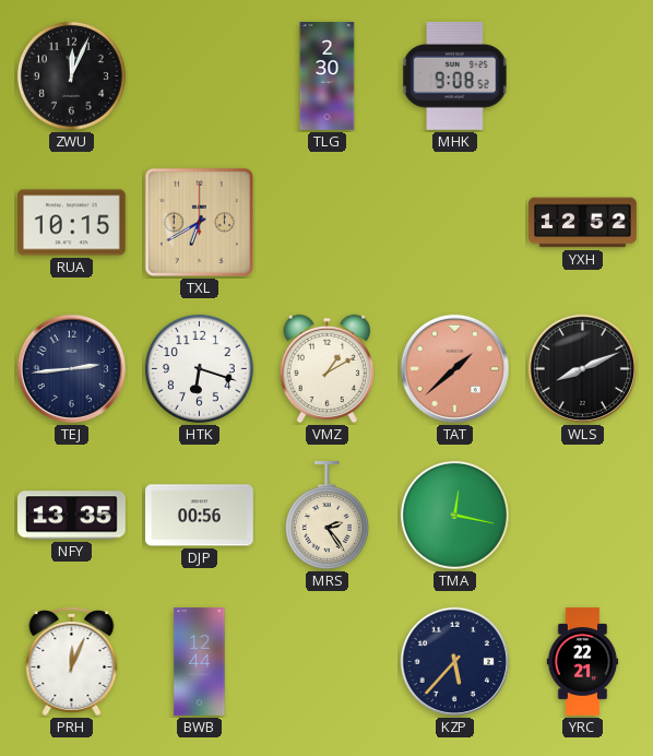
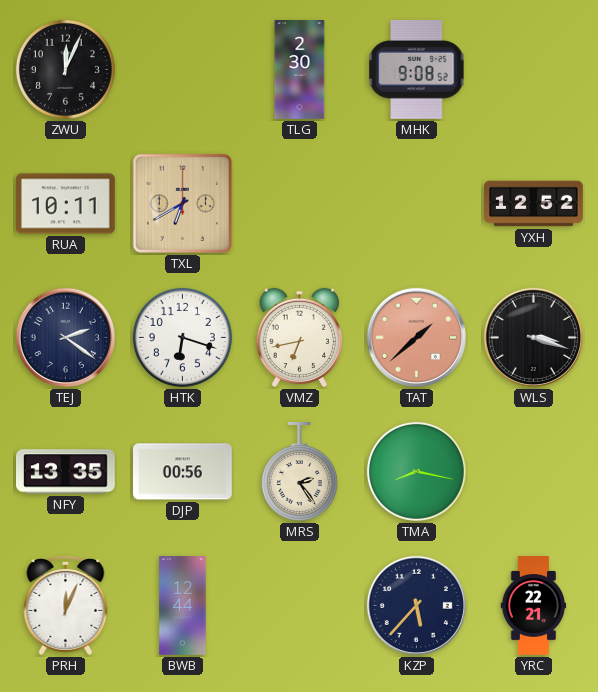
RUA: 10:15 -> 10:11
TEJ: 2:44 -> 2:21
VMZ: 1:10 -> 6:43
WLS: 8:11 -> 3:18
TMA: 12:17 -> 8:17
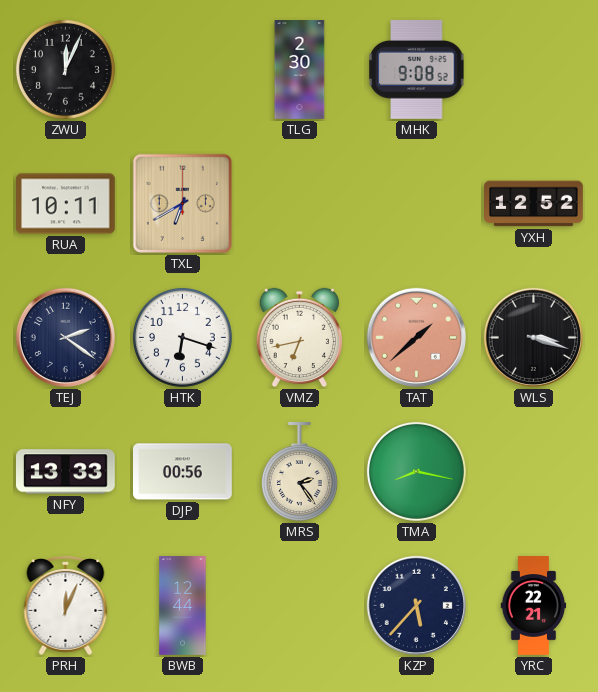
NFY: 13:35 -> 13:33
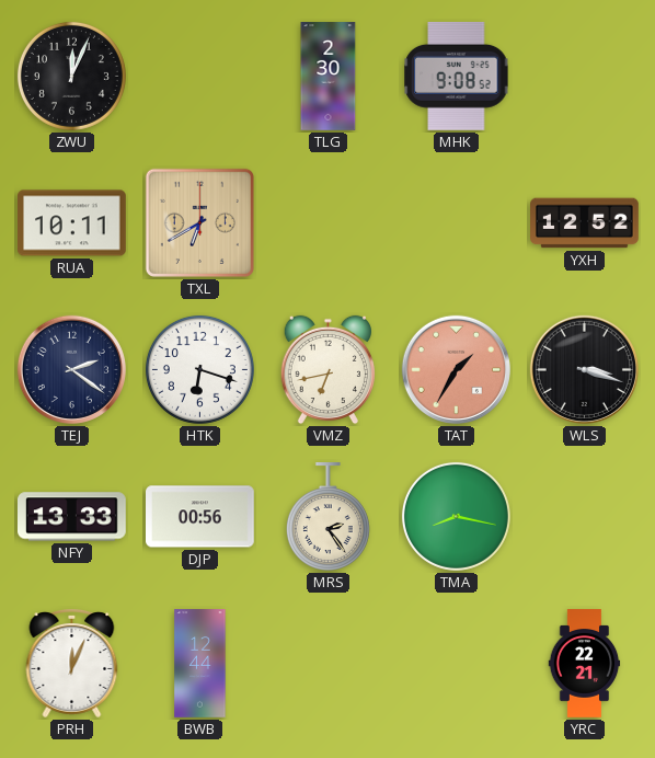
TAT: 1:38 -> 1:35
KZP: 5:37 -> none
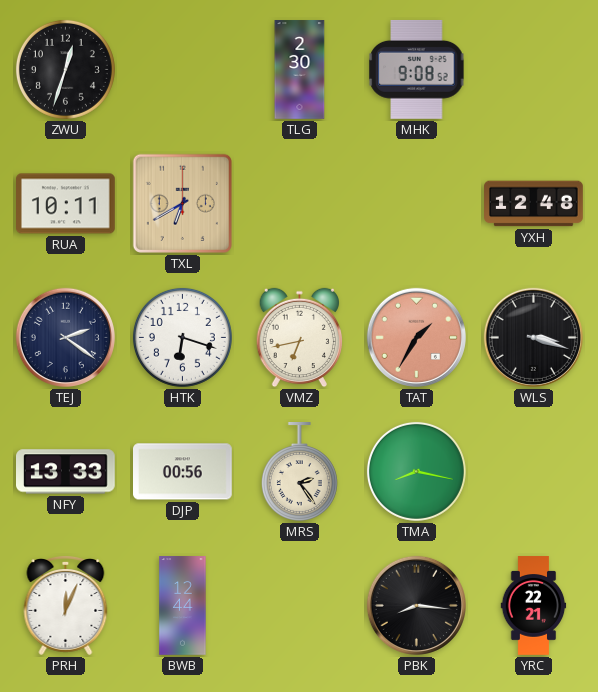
ZWU: 12:04 -> 12:33
YXH: 12:52 -> 12:48
PBK: none -> 8:16
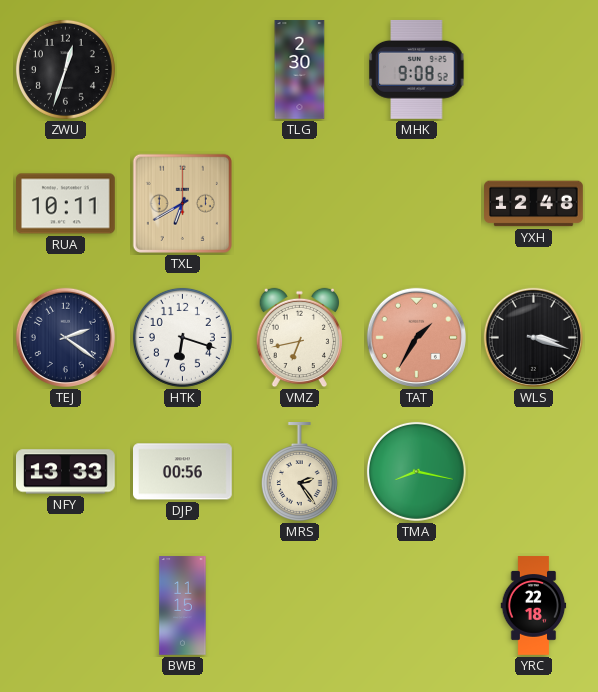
PRH: 12:04 -> none
BWB: 12:44 -> 11:15
PBK: 8:16 -> none
YRC: 22:21 -> 22:18
